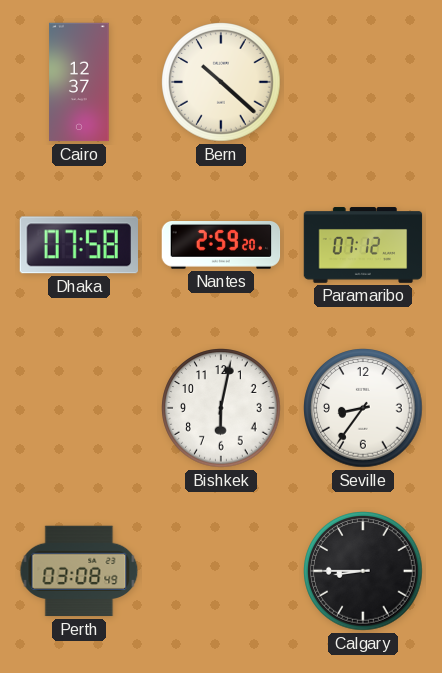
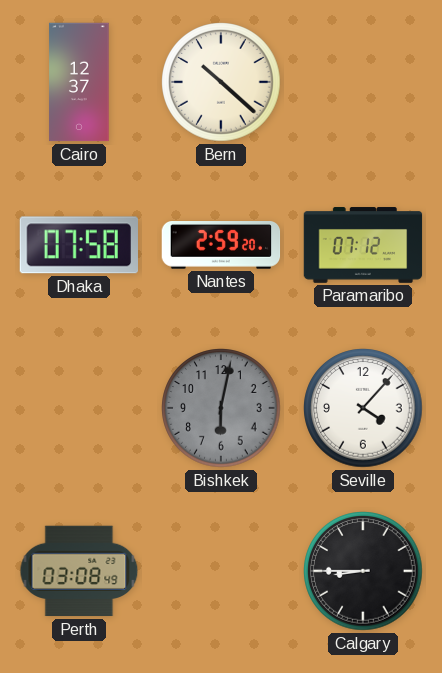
Bishkek dial: white -> grey
Seville: 8:36 -> 4:07
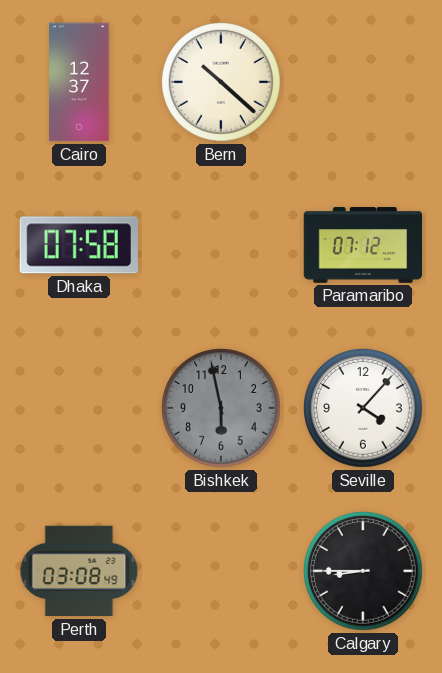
Nantes: 2:59 -> none
Bishkek: 6:02 -> 5:58
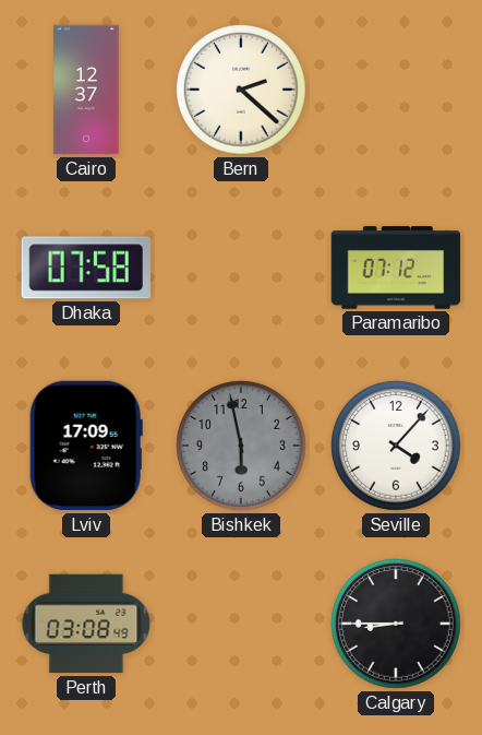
Bern: 10:22 -> 2:22
Lviv: none -> 17:09
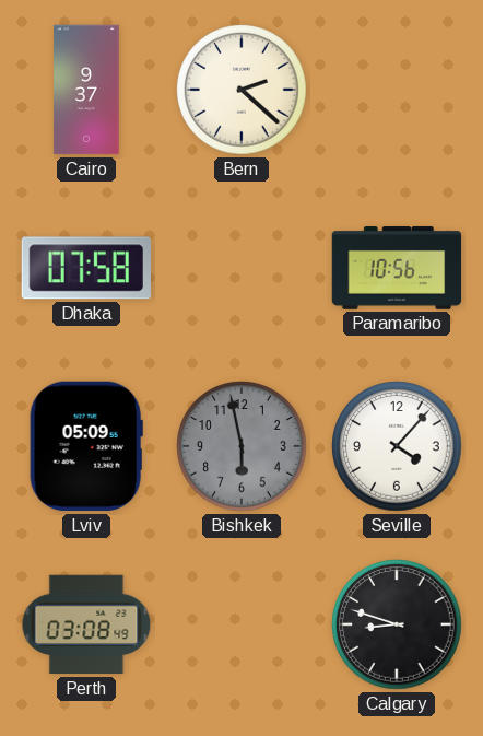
Cairo: 12:37 -> 9:37
Paramaribo: 07:12 -> 10:56
Lviv: 17:09 -> 05:09
Calgary: 8:45 -> 8:48
